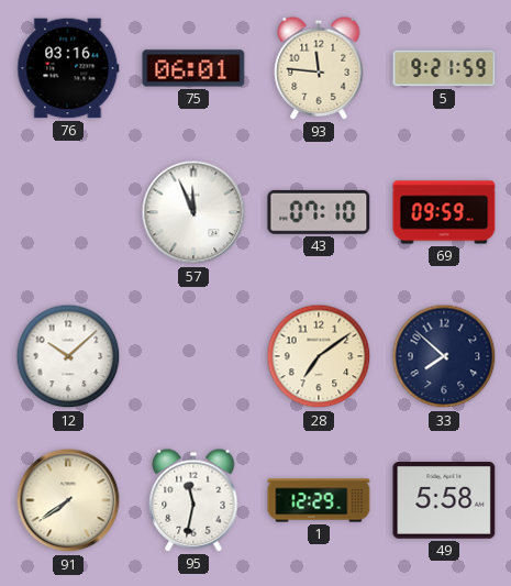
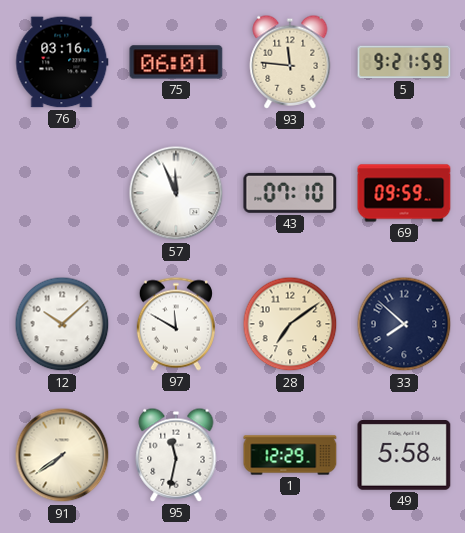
97: none -> 11:50
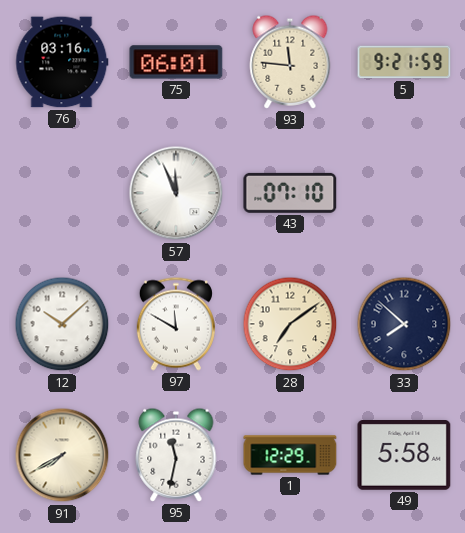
69: 09:59 -> none
91: 7:39 -> 7:40
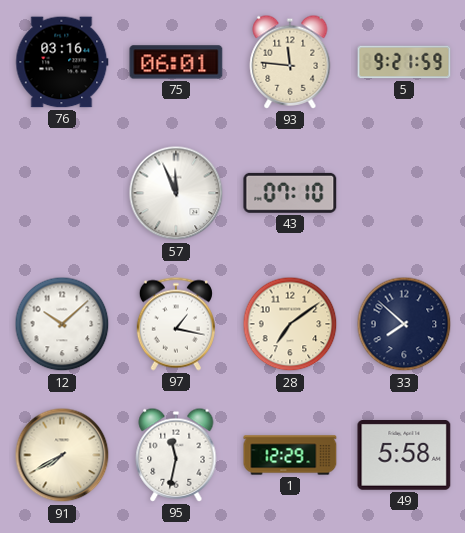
97: 11:50 -> 1:17
